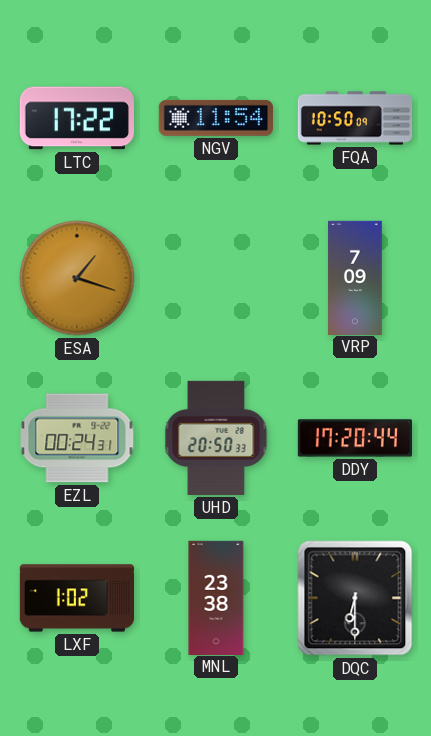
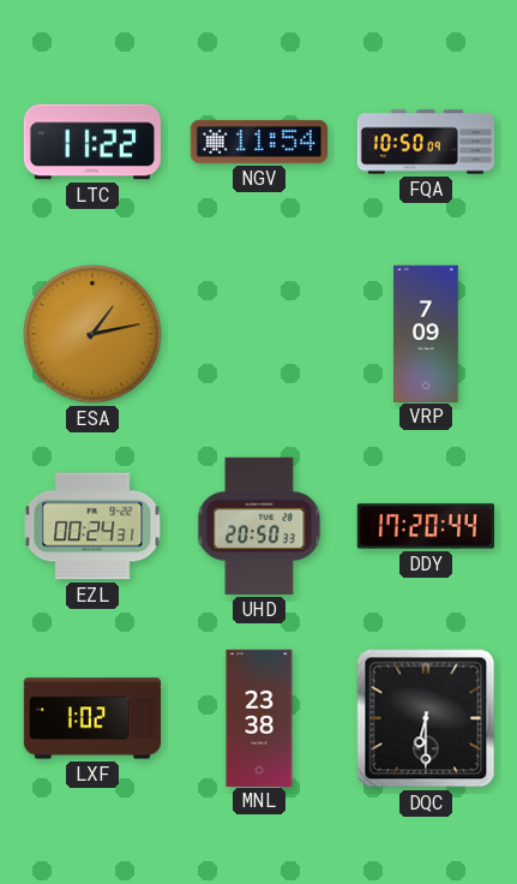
LTC: 17:22 -> 11:22
ESA: 1:18 -> 1:13
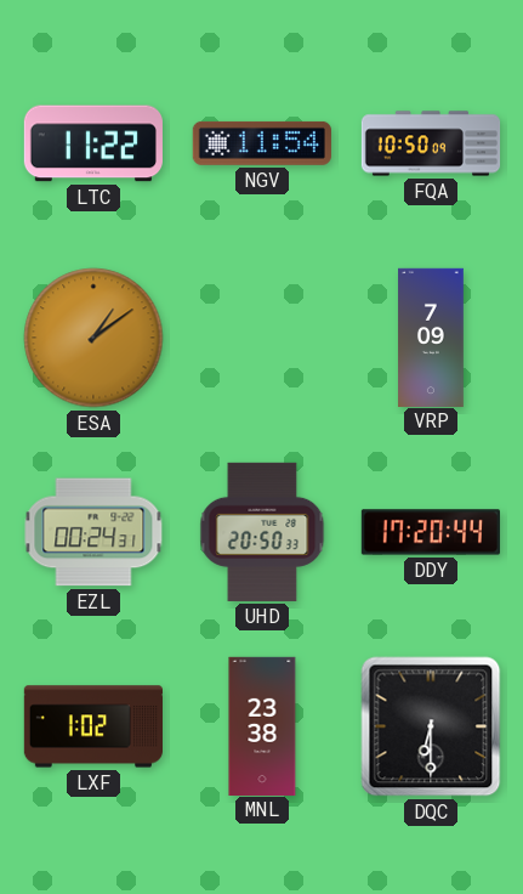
ESA: 1:13 -> 1:09
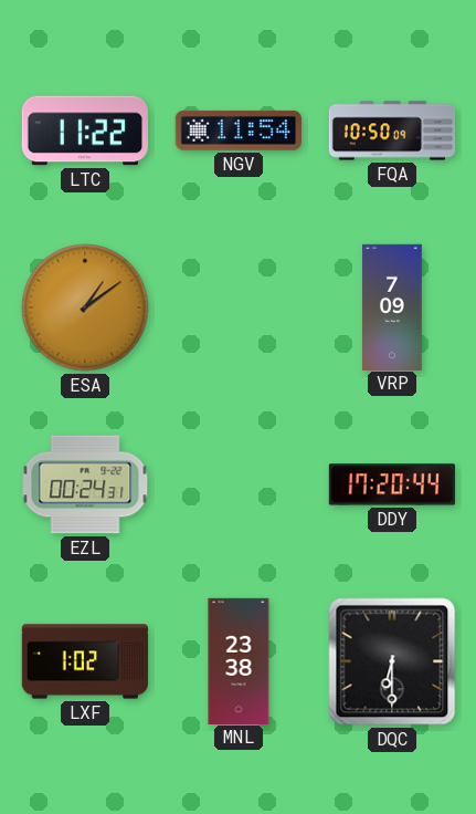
UHD: 20:50 -> none
